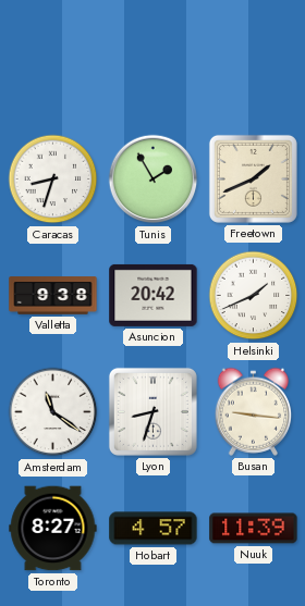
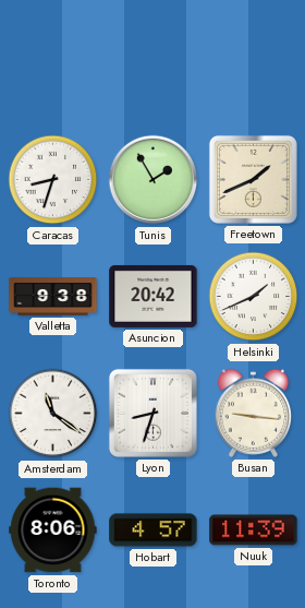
Toronto: 8:27 -> 8:06
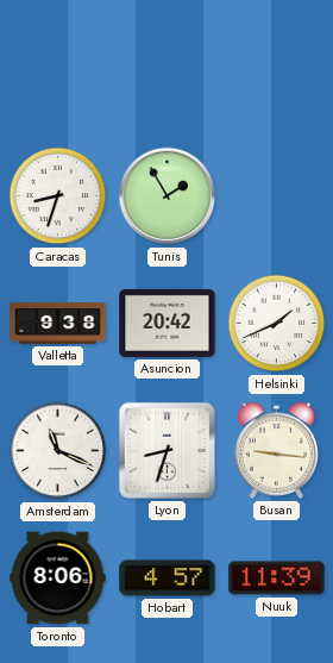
Freetown: 1:41 -> none
Amsterdam: 11:21 -> 11:19
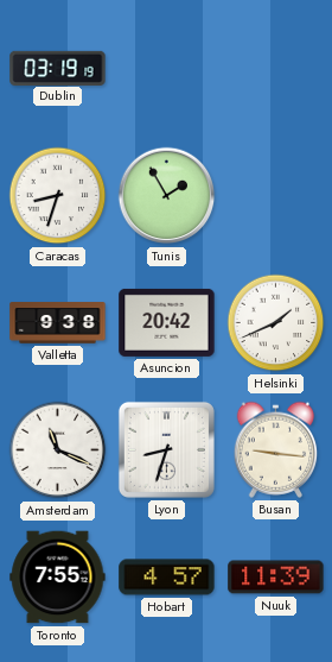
Dublin: none -> 03:19
Toronto: 8:06 -> 7:55
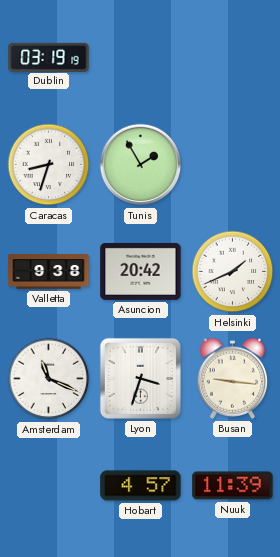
Lyon: 8:33 -> 3:33
Toronto: 7:55 -> none
